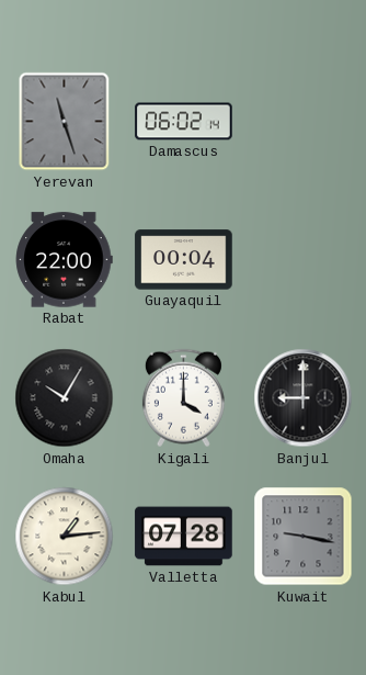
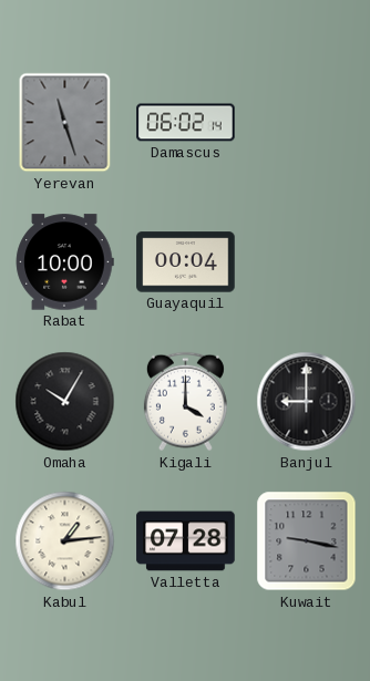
Rabat: 22:00 -> 10:00
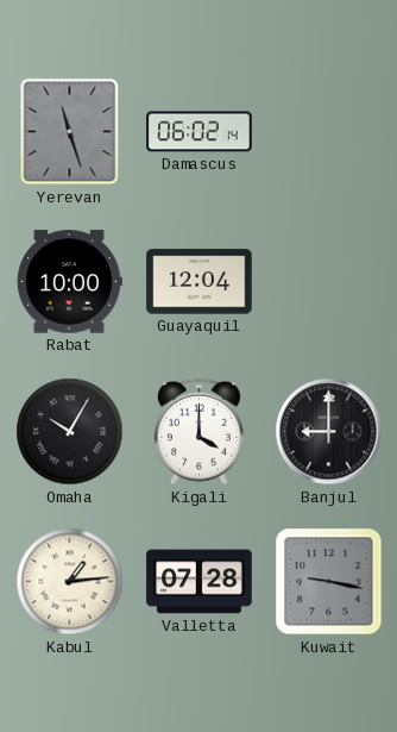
Guayaquil: 00:04 -> 12:04
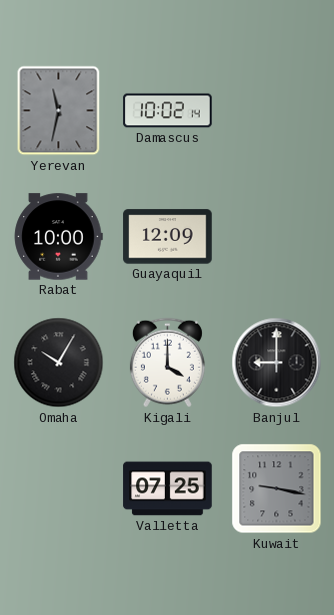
Yerevan: 11:27 -> 11:32
Damascus: 06:02 -> 10:02
Guayaquil: 12:04 -> 12:09
Kabul: 1:14 -> none
Valletta: 07:28 -> 07:25
